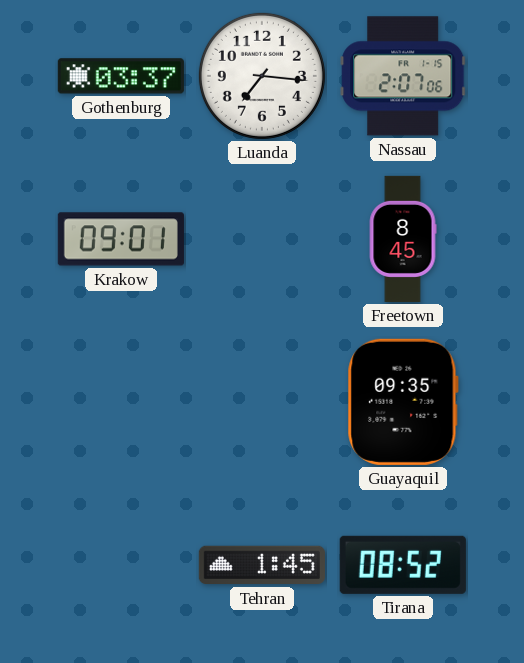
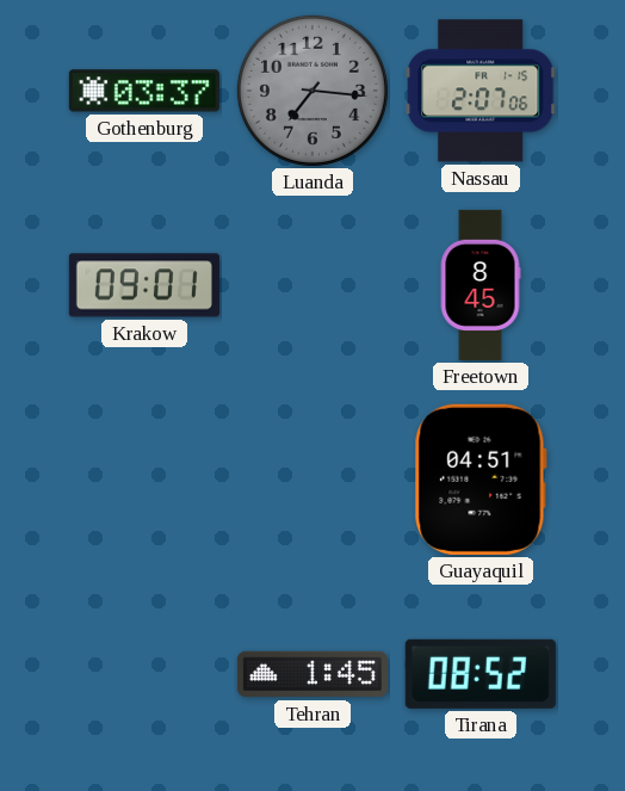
Luanda dial: white -> grey
Guayaquil: 09:35 -> 04:51
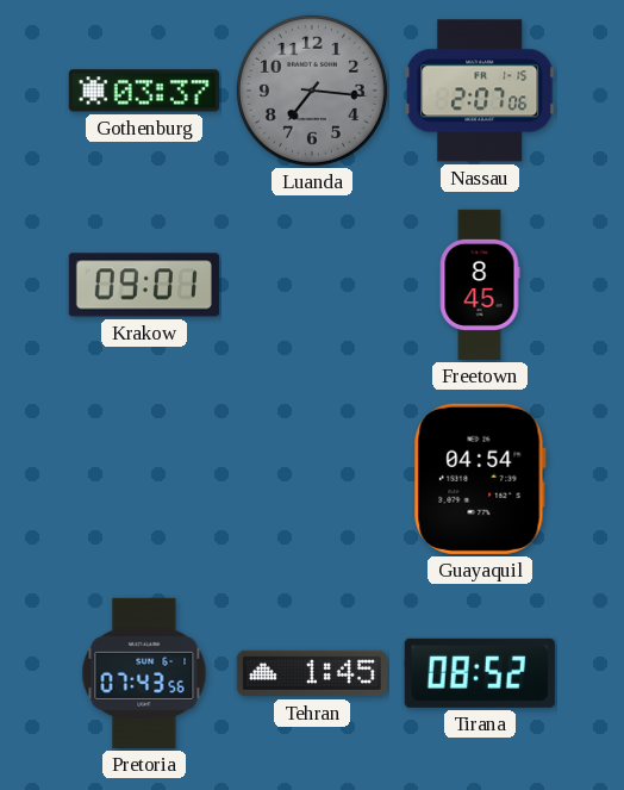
Guayaquil: 04:51 -> 04:54
Pretoria: none -> 07:43
